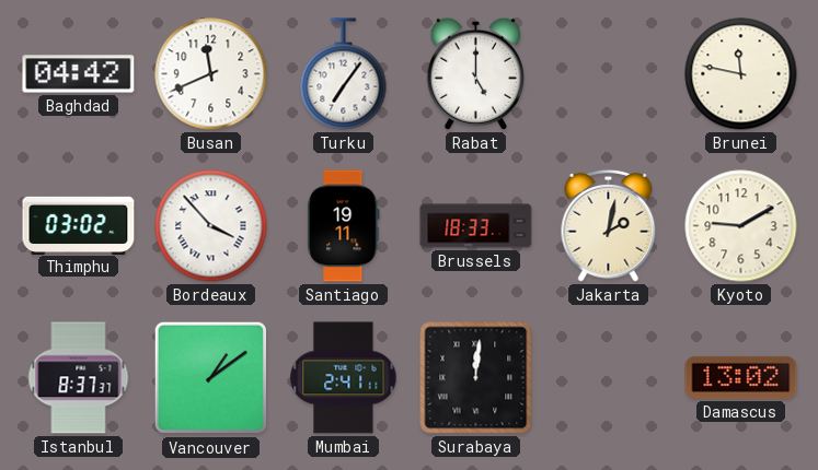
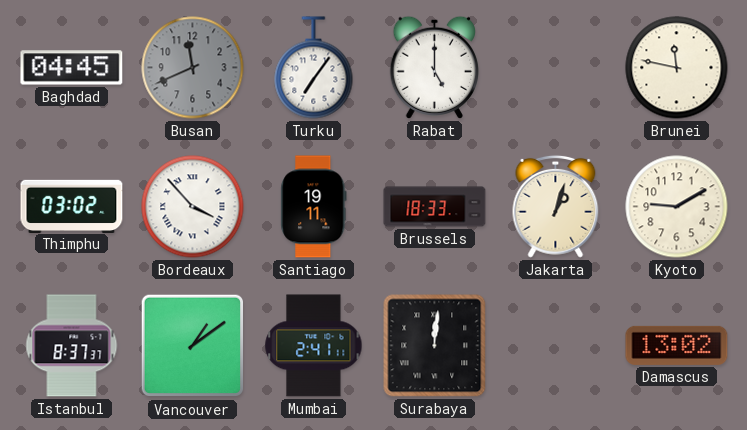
Baghdad: 04:42 -> 04:45
Busan dial: white -> grey
Jakarta: 2:02 -> 1:03
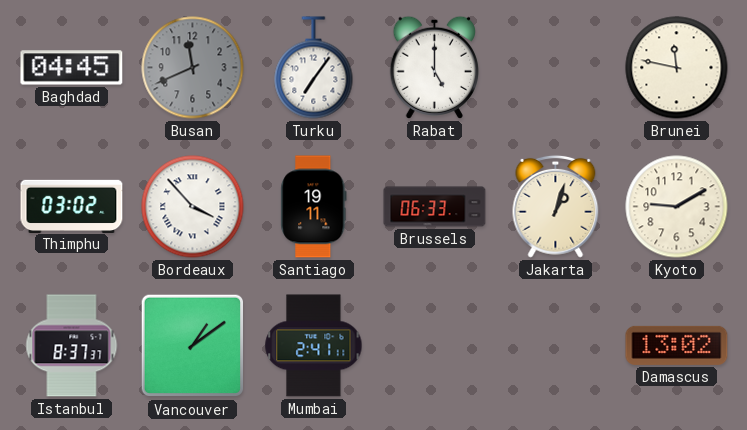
Brussels: 18:33 -> 06:33
Surabaya: 12:01 -> none
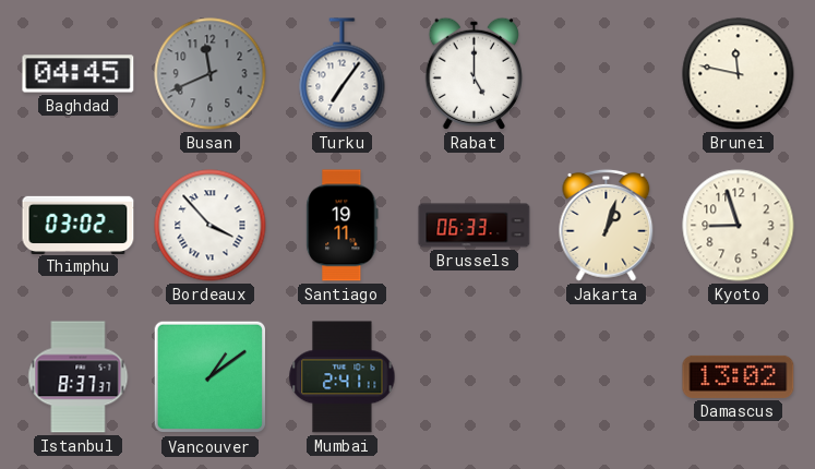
Kyoto: 9:10 -> 8:57
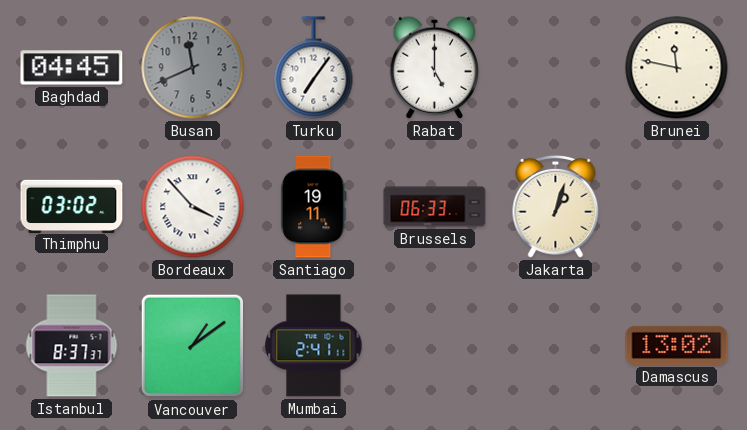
Kyoto: 8:57 -> none
